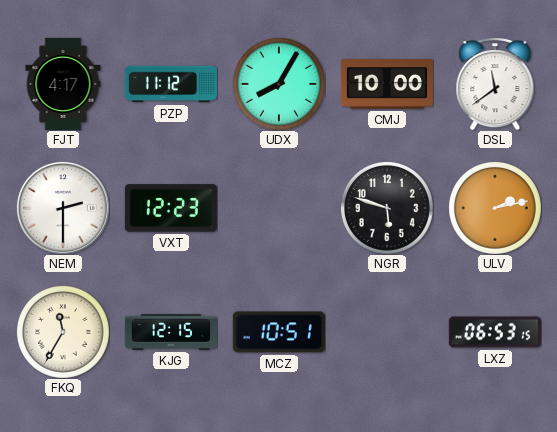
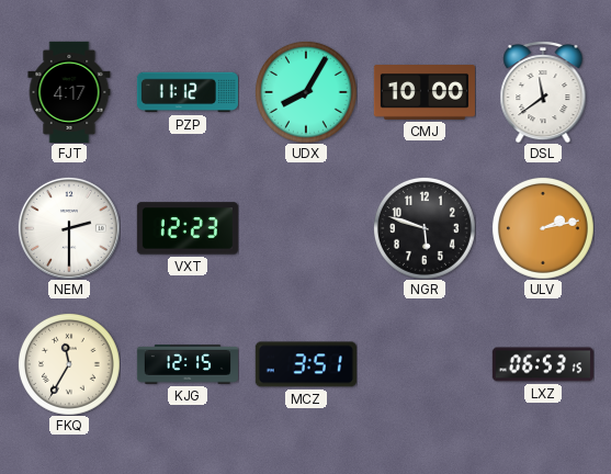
MCZ: 10:51 -> 3:51
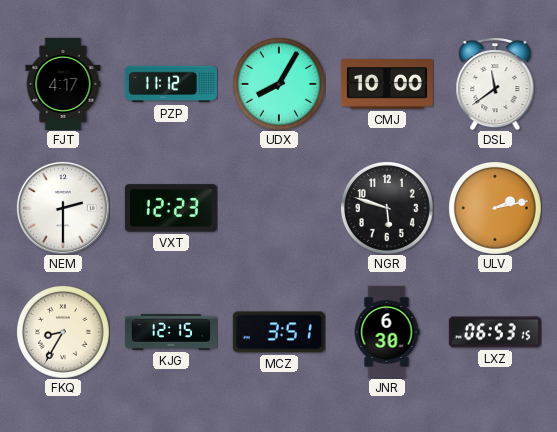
FKQ: 11:35 -> 8:35
JNR: none -> 6:30
